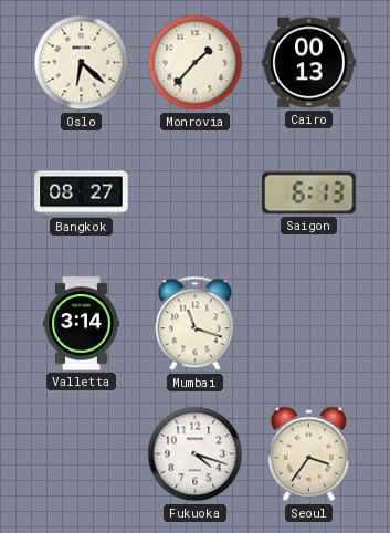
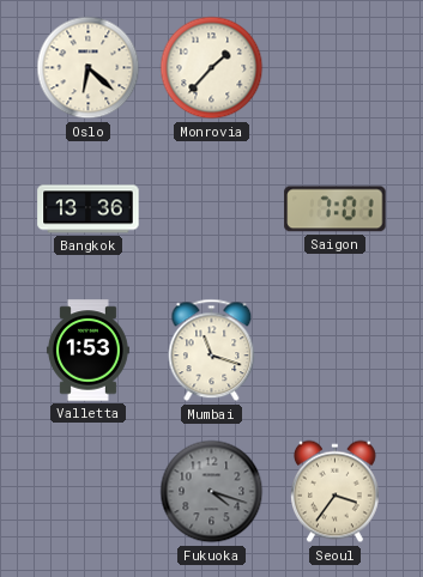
Cairo: 00:13 -> none
Bangkok: 08:27 -> 13:36
Saigon: 6:13 -> 7:01
Valletta: 3:14 -> 1:53
Fukuoka dial: white -> grey
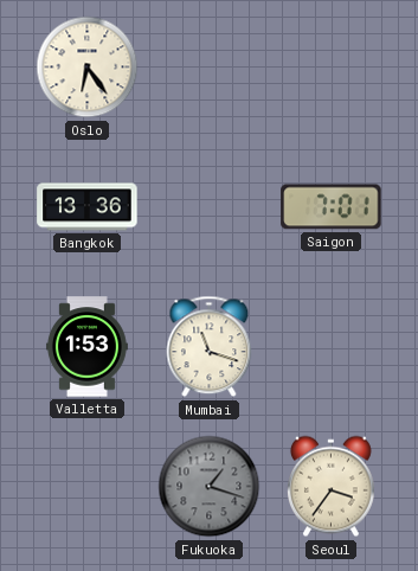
Oslo: 6:22 -> 6:24
Monrovia: 1:37 -> none
Fukuoka: 4:18 -> 1:18
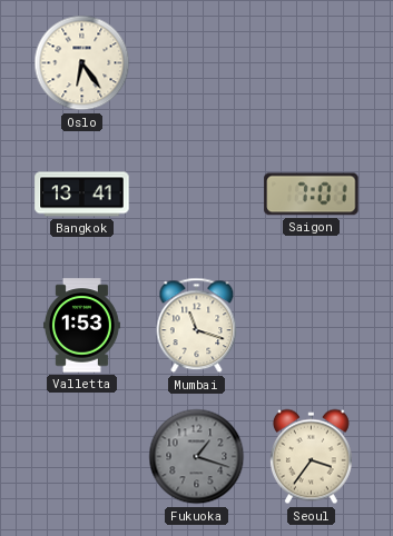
Bangkok: 13:36 -> 13:41
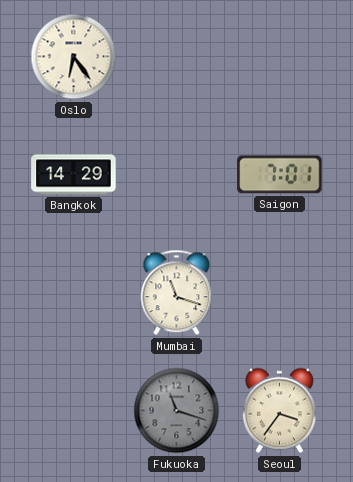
Bangkok: 13:41 -> 14:29
Valletta: 1:53 -> none
Fukuoka: 1:18 -> 11:18
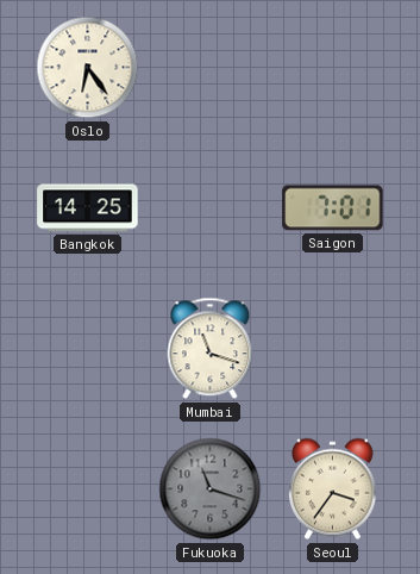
Bangkok: 14:29 -> 14:25
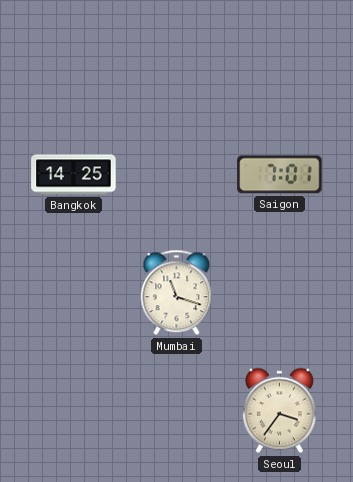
Oslo: 6:24 -> none
Fukuoka: 11:18 -> none
